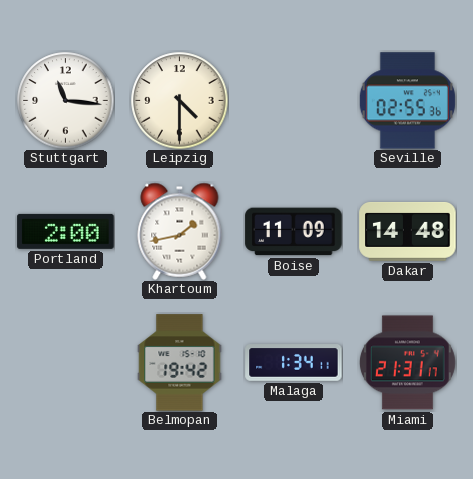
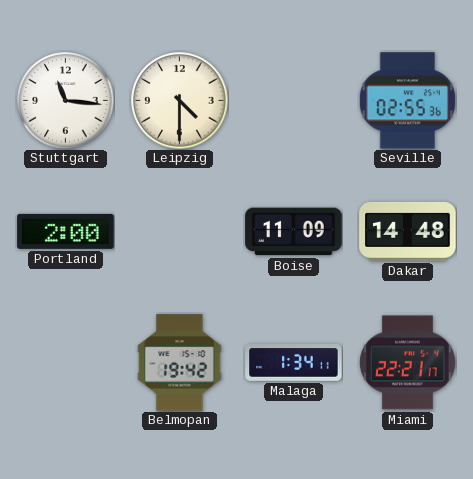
Khartoum: 1:43 -> none
Miami: 21:31 -> 22:21
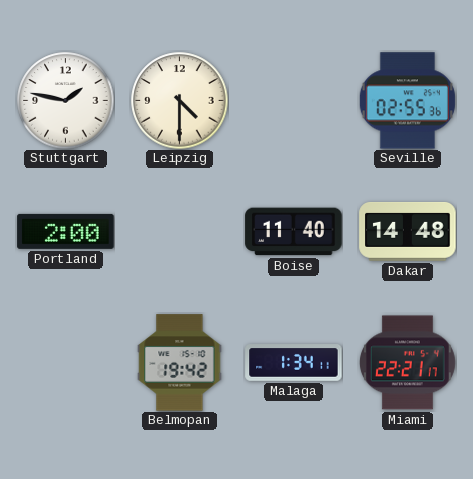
Stuttgart: 11:16 -> 1:47
Boise: 11:09 -> 11:40
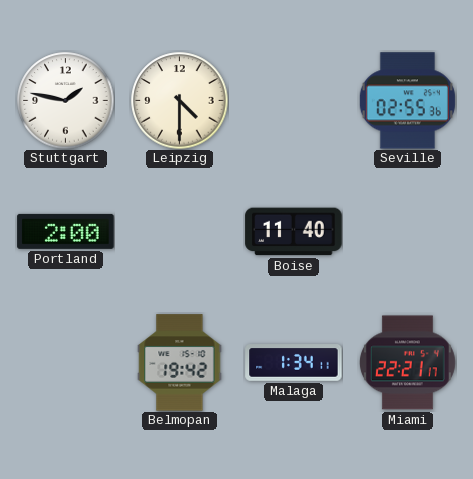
Dakar: 14:48 -> none
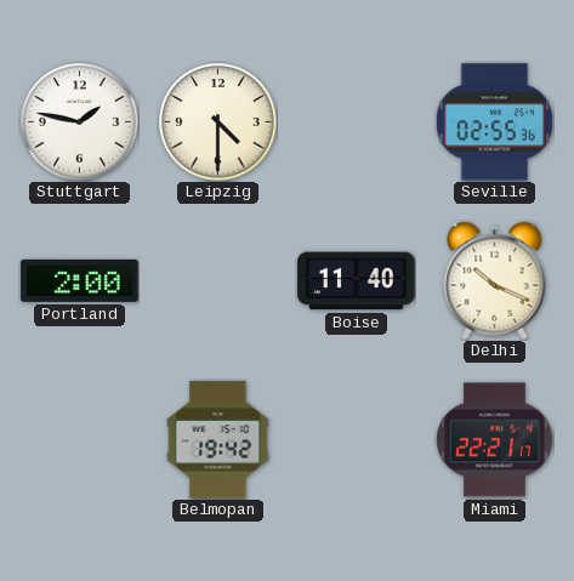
Delhi: none -> 10:19
Malaga: 1:34 -> none
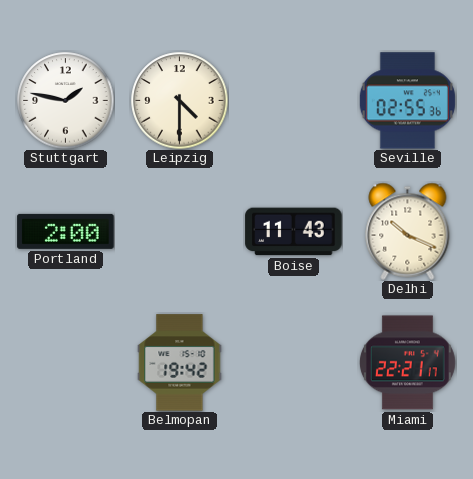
Boise: 11:40 -> 11:43
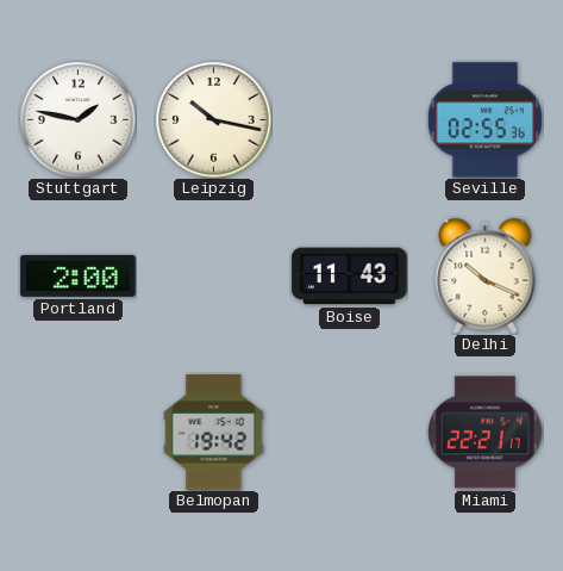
Leipzig: 4:30 -> 10:17
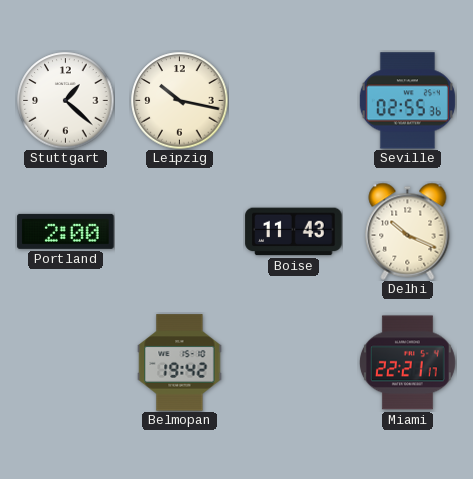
Stuttgart: 1:47 -> 1:22
